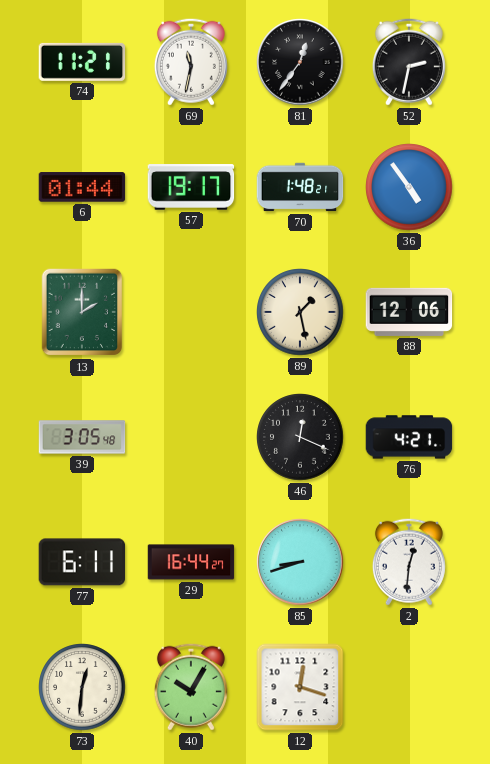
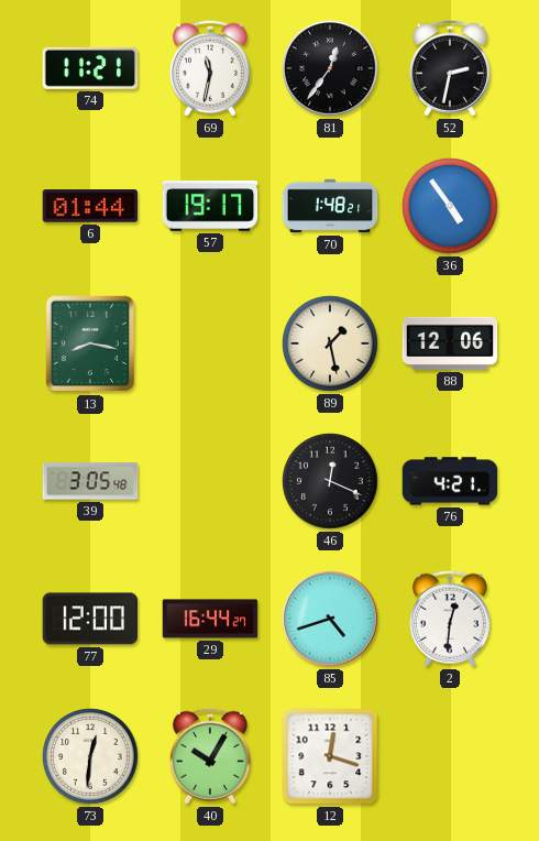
13: 2:00 -> 8:17
77: 6:11 -> 12:00
85: 8:42 -> 4:42
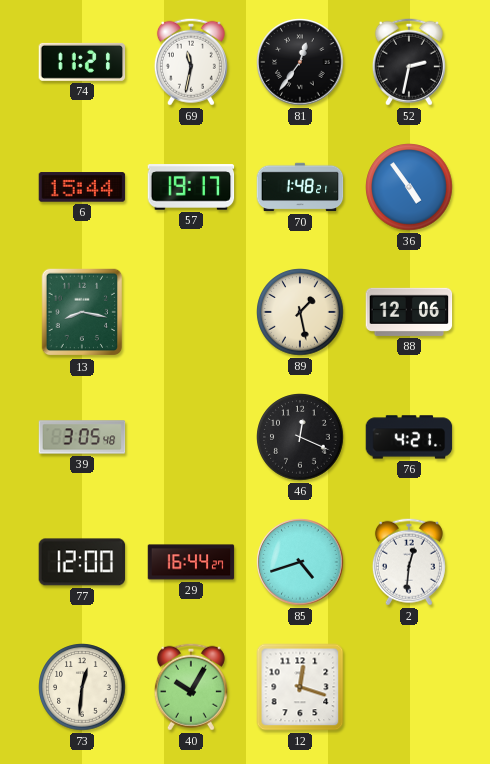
6: 01:44 -> 15:44
